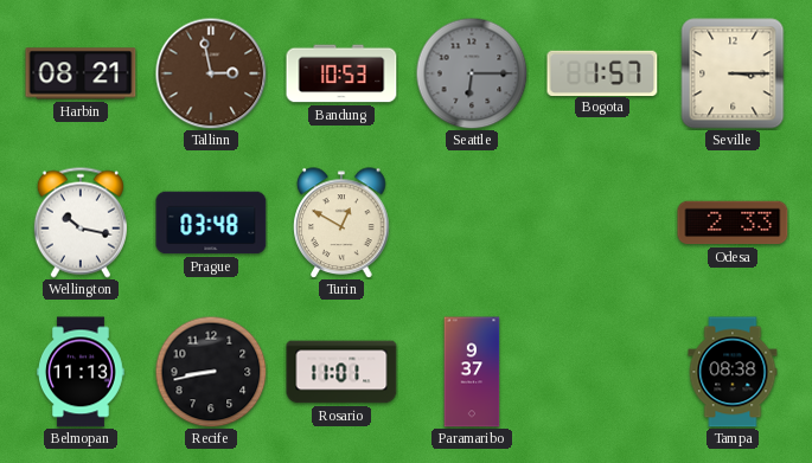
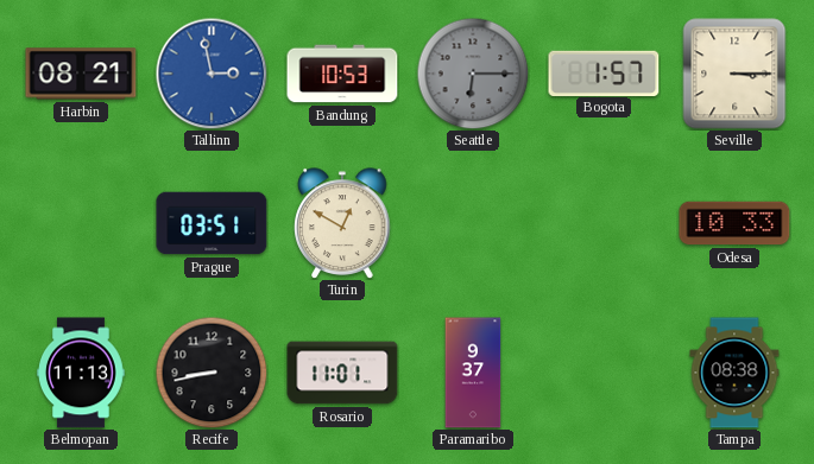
Tallinn dial: brown -> blue
Wellington: 10:17 -> none
Prague: 03:48 -> 03:51
Odesa: 2:33 -> 10:33
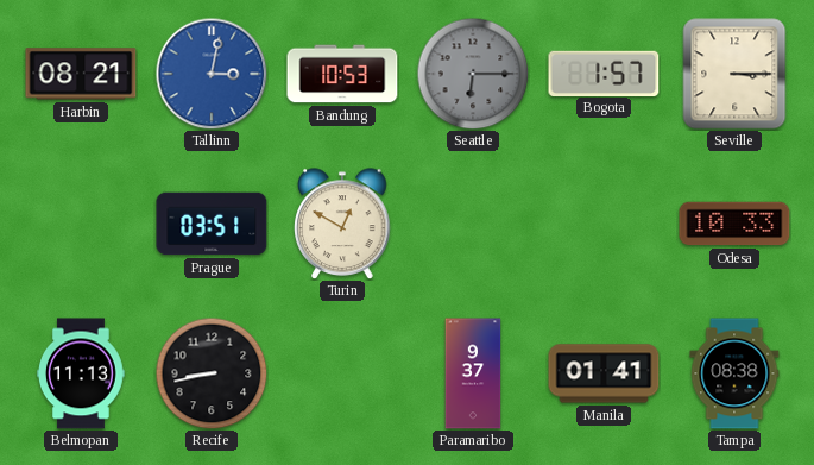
Tallinn: 2:58 -> 3:02
Rosario: 11:01 -> none
Manila: none -> 01:41
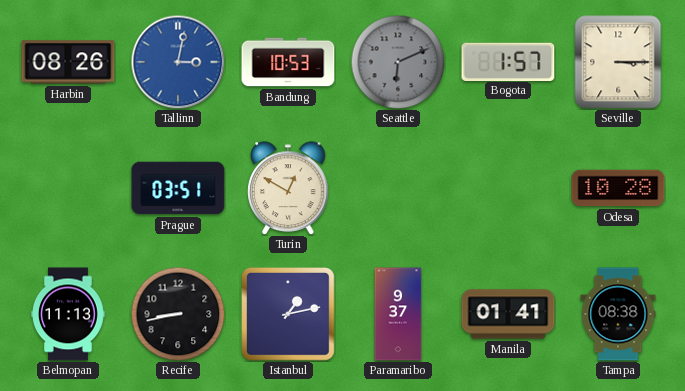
Harbin: 08:21 -> 08:26
Seattle: 6:15 -> 6:11
Odesa: 10:33 -> 10:28
Istanbul: none -> 1:13
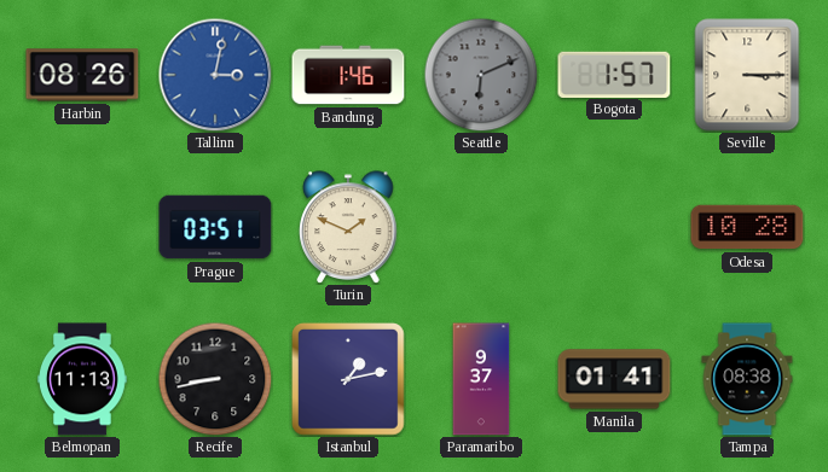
Bandung: 10:53 -> 1:46
Turin: 12:50 -> 1:49
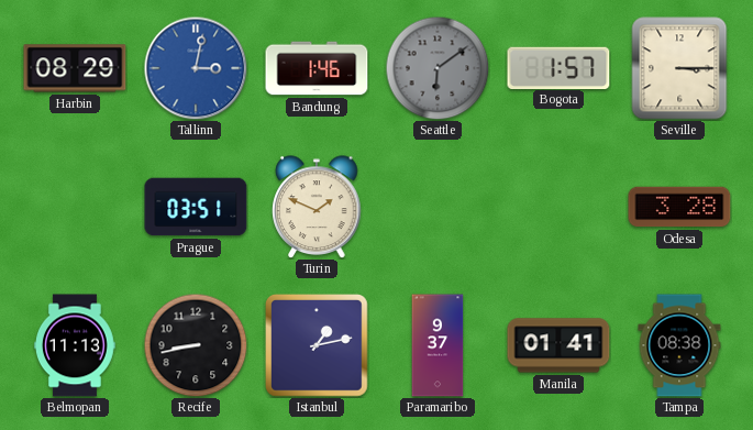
Harbin: 08:26 -> 08:29
Seattle: 6:11 -> 6:09
Odesa: 10:28 -> 3:28
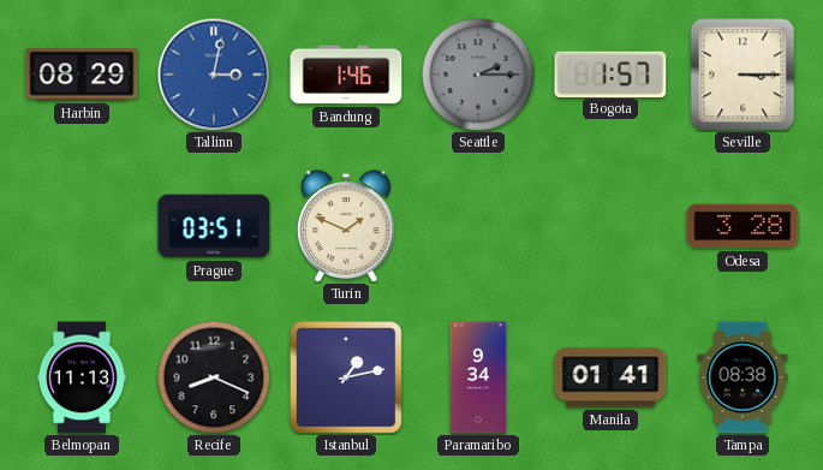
Seattle: 6:09 -> 2:15
Recife: 8:43 -> 8:19
Paramaribo: 9:37 -> 9:34
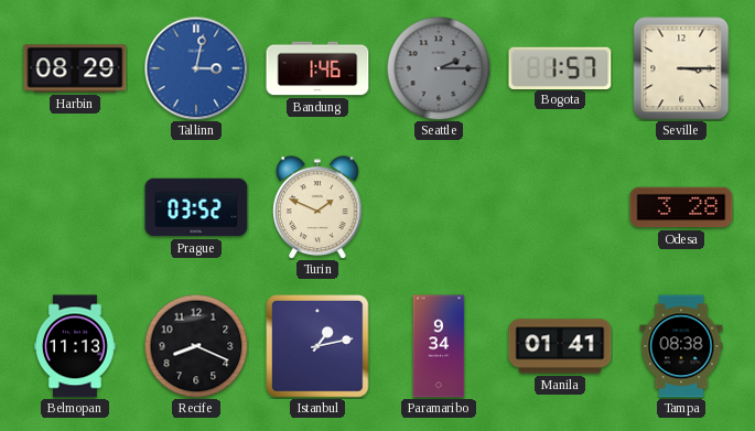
Prague: 03:51 -> 03:52
